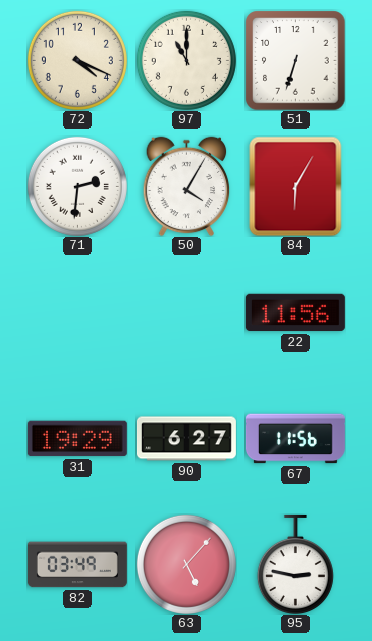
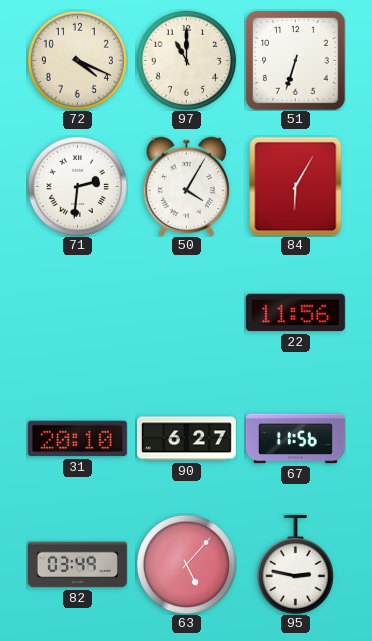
31: 19:29 -> 20:10
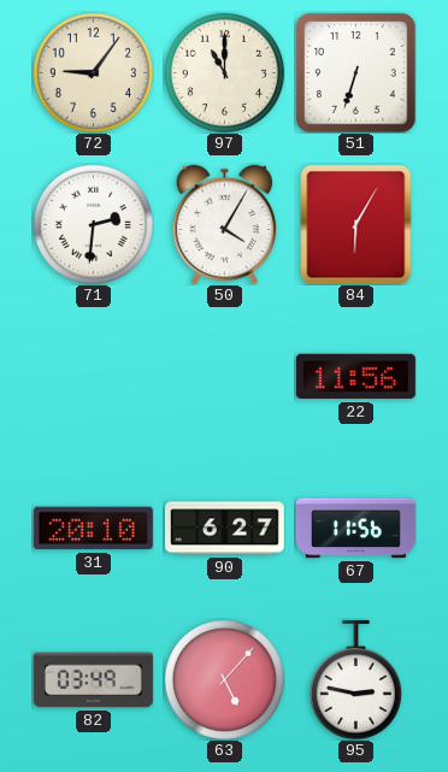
72: 4:19 -> 9:06
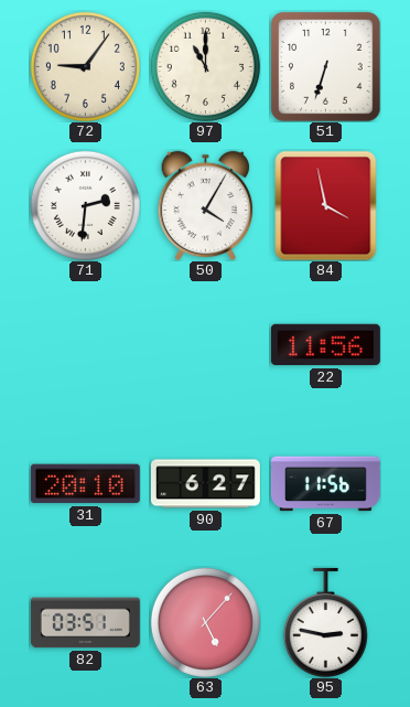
84: 6:05 -> 3:58
82: 03:49 -> 03:51
